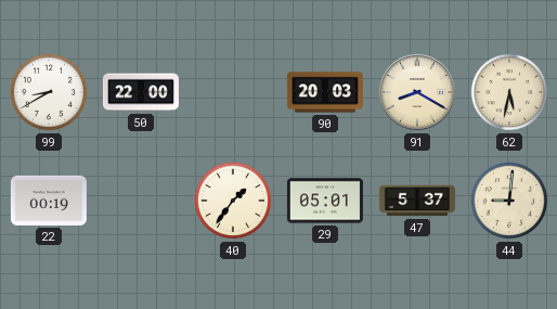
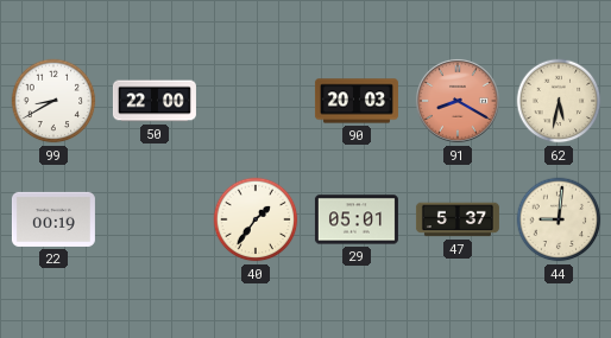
91 dial: cream -> salmon
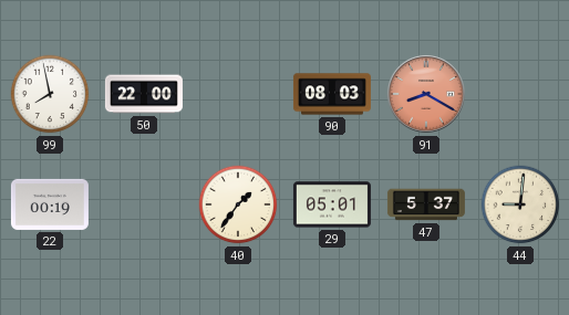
99: 8:40 -> 7:58
90: 20:03 -> 08:03
62: 5:32 -> none
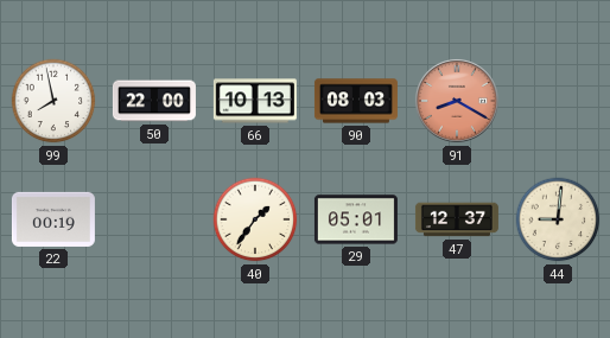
66: none -> 10:13
47: 5:37 -> 12:37
